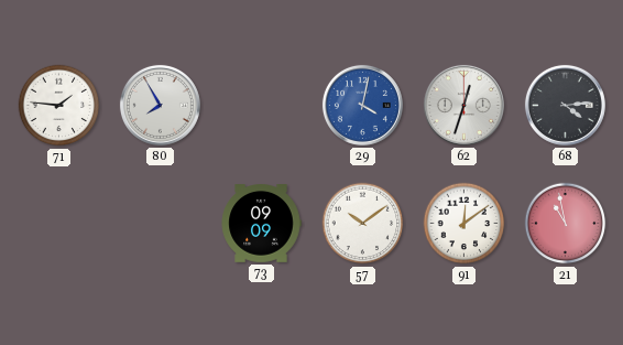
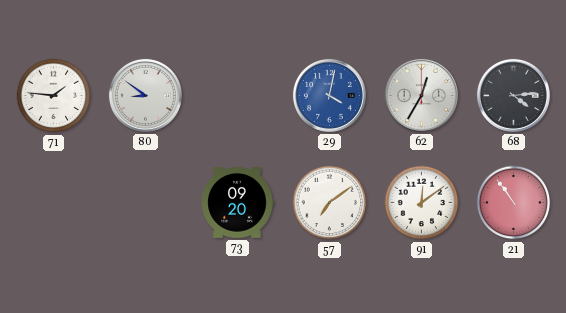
80: 7:55 -> 8:51
62: 12:33 -> 12:35
73: 09:09 -> 09:20
57: 10:09 -> 7:09
21: 10:58 -> 10:54
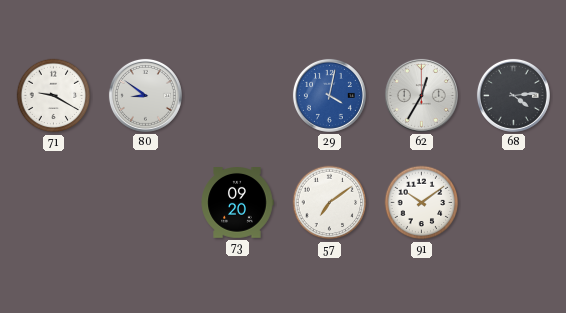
71: 1:46 -> 9:20
91: 12:09 -> 10:09
21: 10:54 -> none
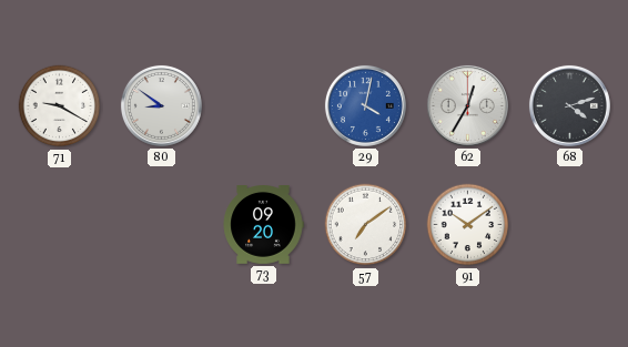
68: 4:14 -> 4:12
